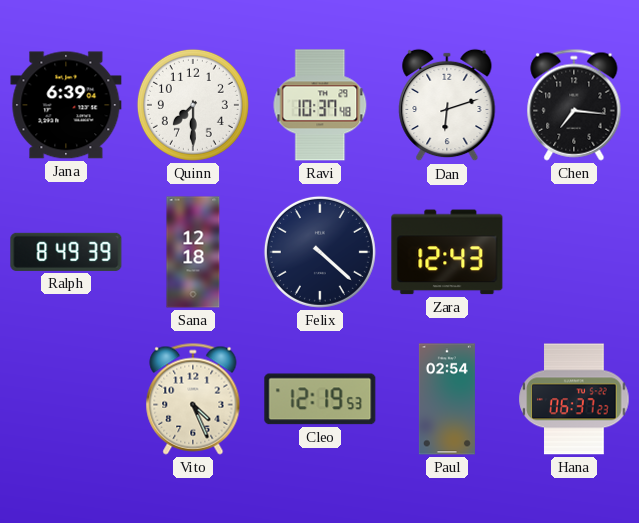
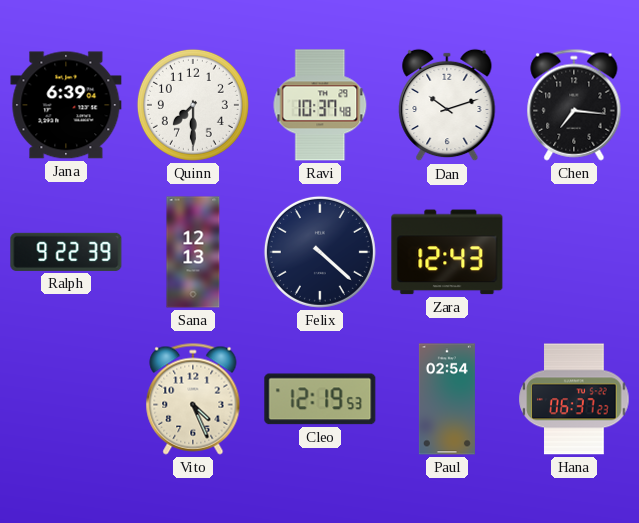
Dan: 6:12 -> 10:12
Ralph: 8:49 -> 9:22
Sana: 12:18 -> 12:13
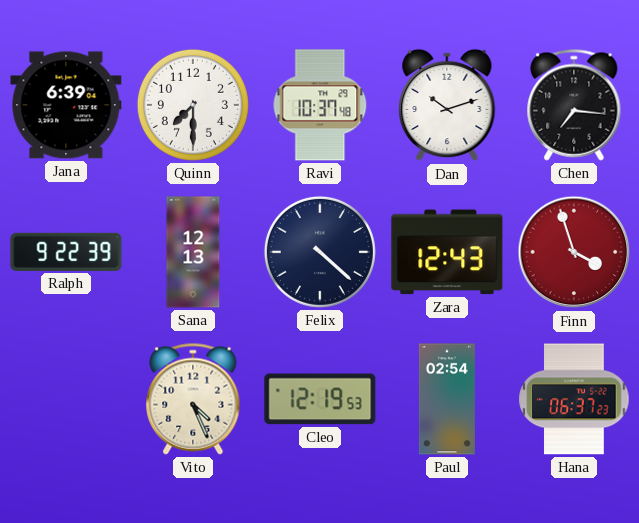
Finn: none -> 3:57
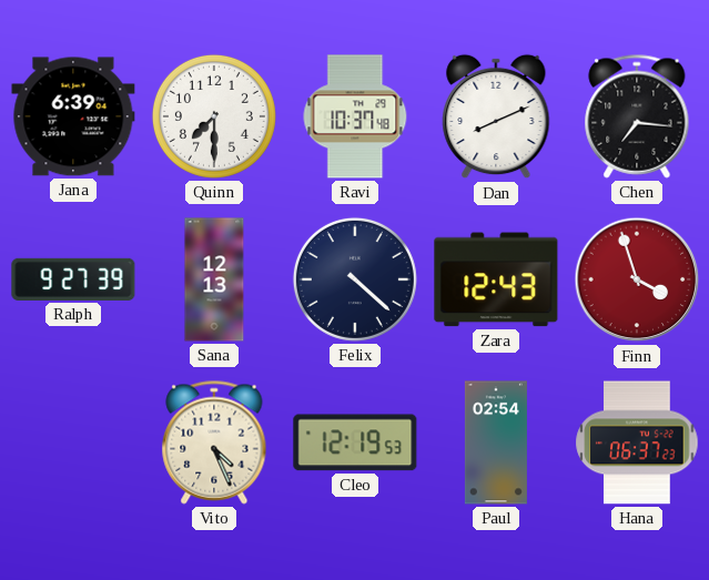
Dan: 10:12 -> 8:11
Ralph: 9:22 -> 9:27
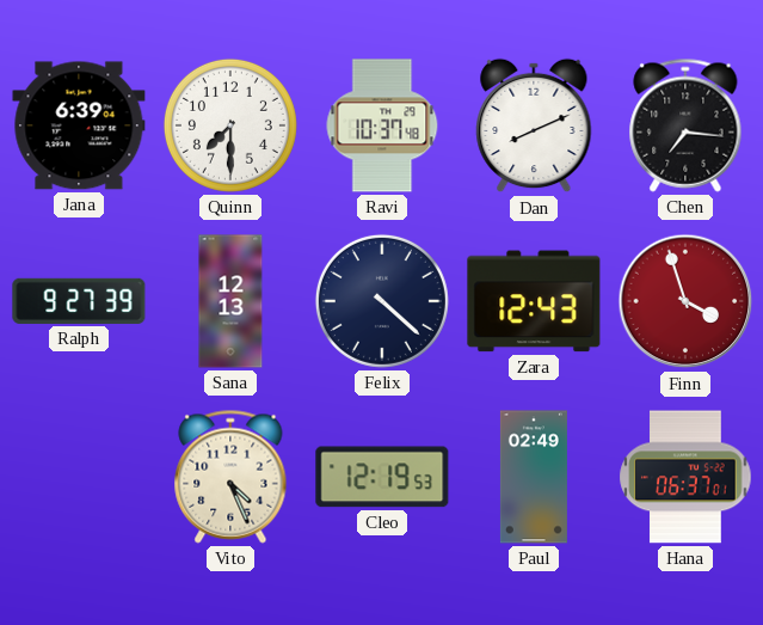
Paul: 02:54 -> 02:49
Hana: 06:37:23 -> 06:37:01
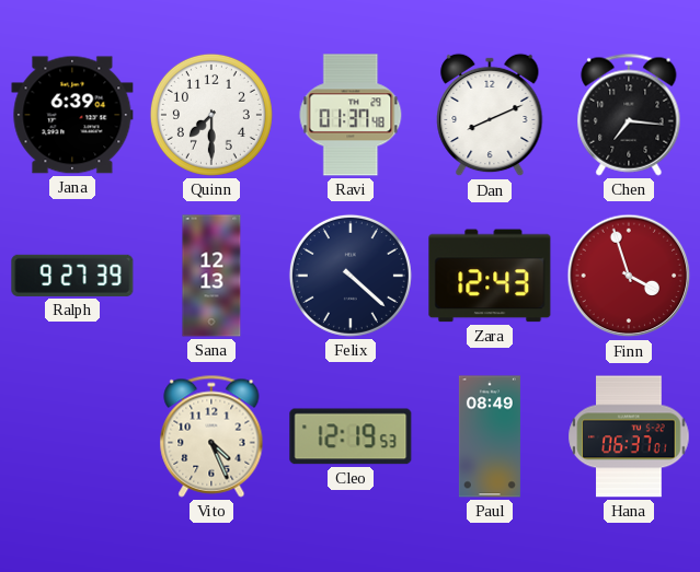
Ravi: 10:37 -> 01:37
Paul: 02:49 -> 08:49
